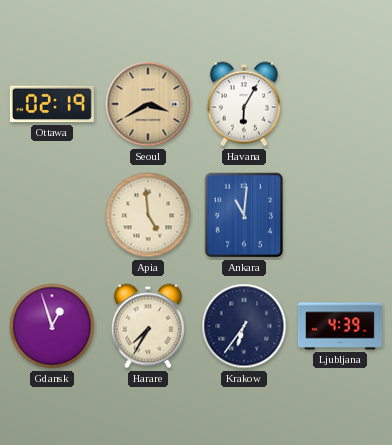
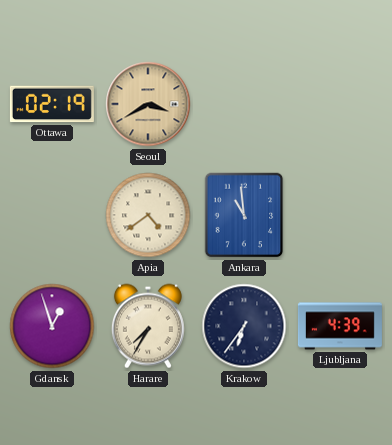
Havana: 6:05 -> none
Apia: 4:59 -> 4:39
Ankara: 11:01 -> 10:59
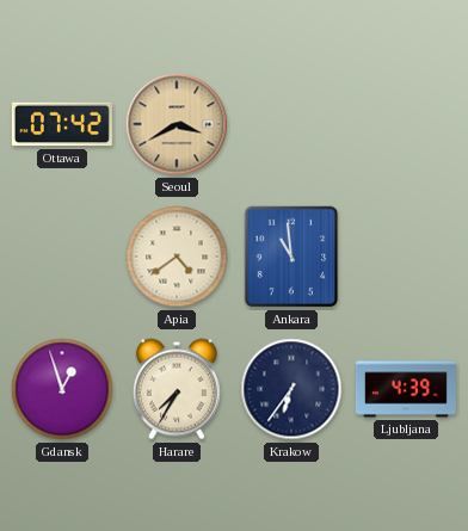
Ottawa: 02:19 -> 07:42
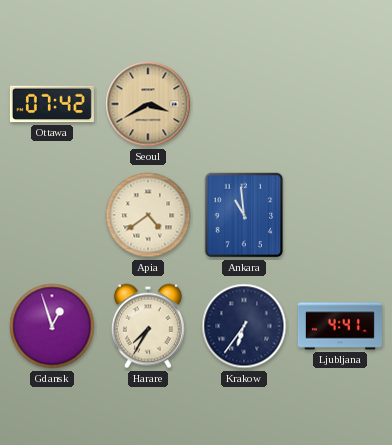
Ljubljana: 4:39 -> 4:41
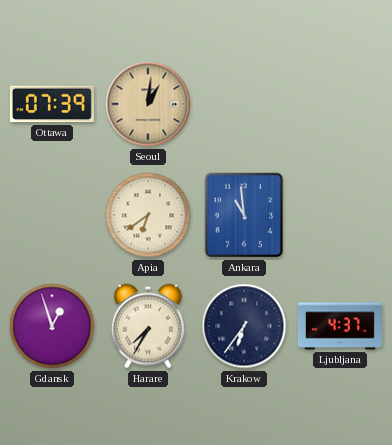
Ottawa: 07:42 -> 07:39
Seoul: 3:40 -> 1:01
Apia: 4:39 -> 6:39
Ljubljana: 4:41 -> 4:37
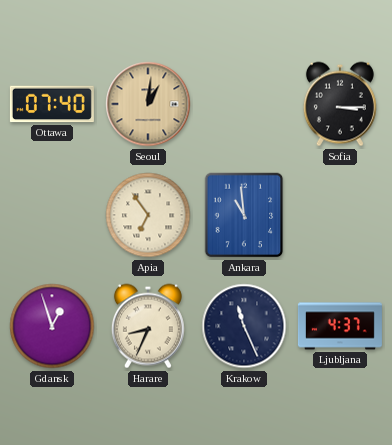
Ottawa: 07:39 -> 07:40
Sofia: none -> 3:15
Apia: 6:39 -> 6:54
Harare: 7:35 -> 8:34
Krakow: 6:36 -> 11:26
